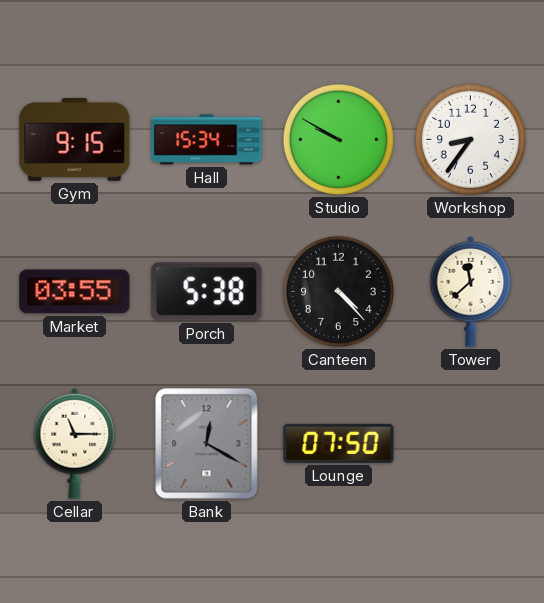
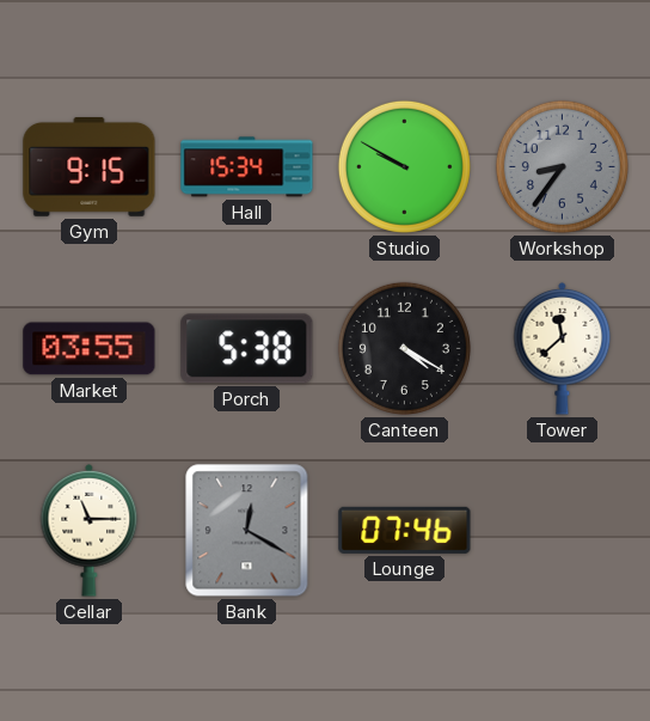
Workshop dial: white -> grey
Canteen: 4:23 -> 4:20
Lounge: 07:50 -> 07:46
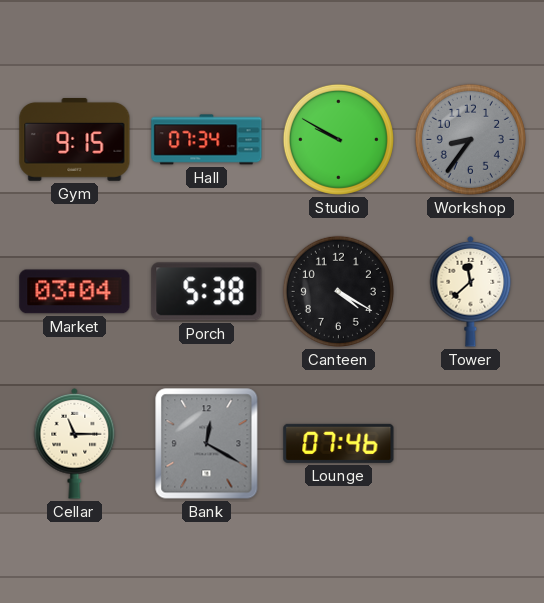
Hall: 15:34 -> 07:34
Market: 03:55 -> 03:04
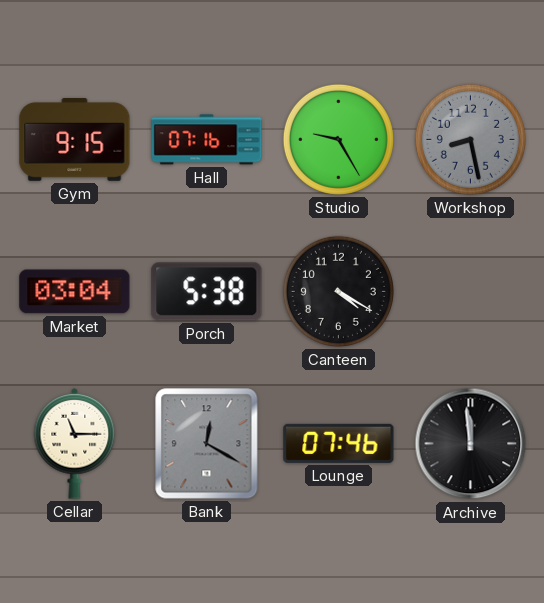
Hall: 07:34 -> 07:16
Studio: 9:50 -> 9:25
Workshop: 8:36 -> 8:28
Tower: 11:38 -> none
Archive: none -> 11:59
